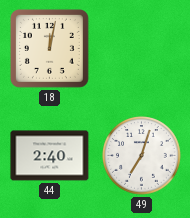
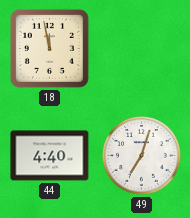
18: 12:02 -> 11:58
44: 2:40 -> 4:40
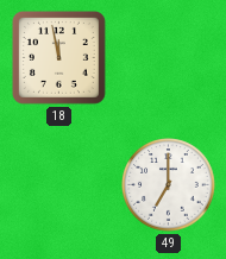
44: 4:40 -> none
49: 7:03 -> 7:00
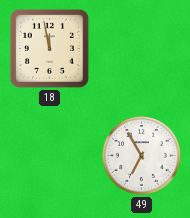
49: 7:00 -> 6:55
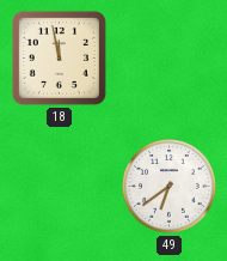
49: 6:55 -> 6:39
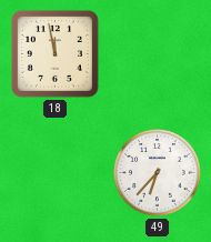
49: 6:39 -> 6:37
